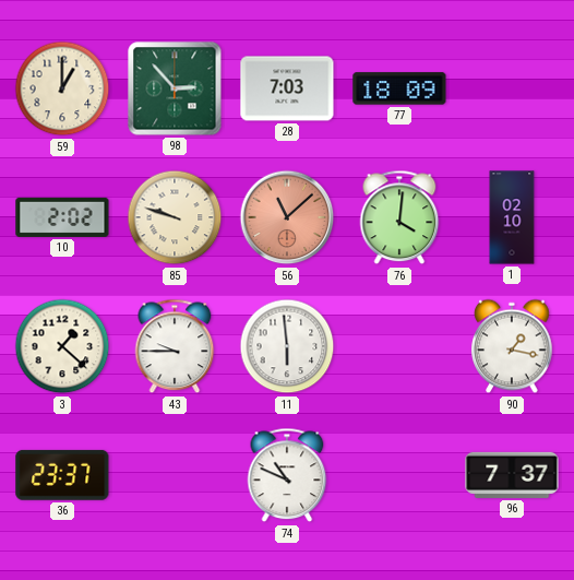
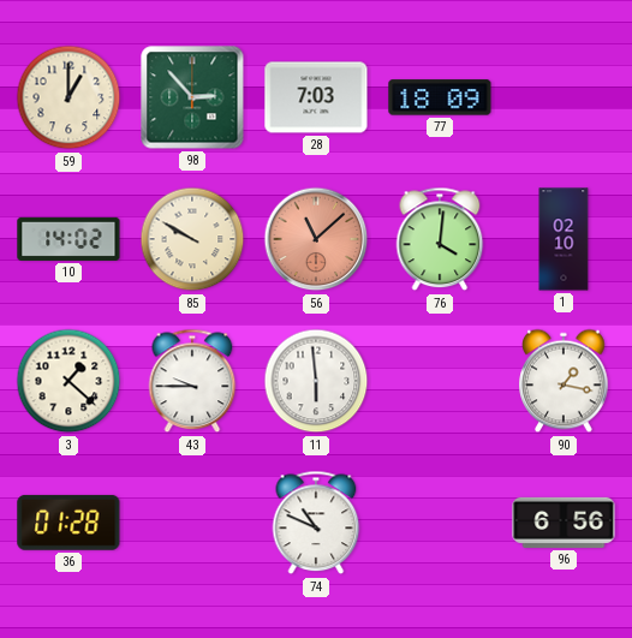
10: 2:02 -> 14:02
85: 9:48 -> 9:50
36: 23:37 -> 01:28
96: 7:37 -> 6:56
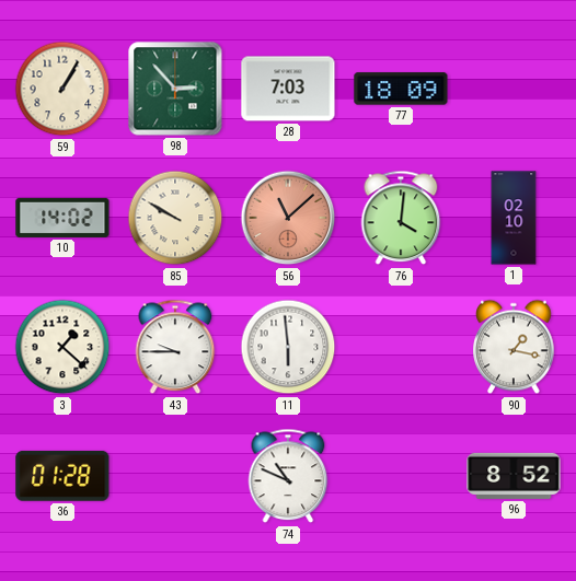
59: 1:00 -> 1:05
96: 6:56 -> 8:52
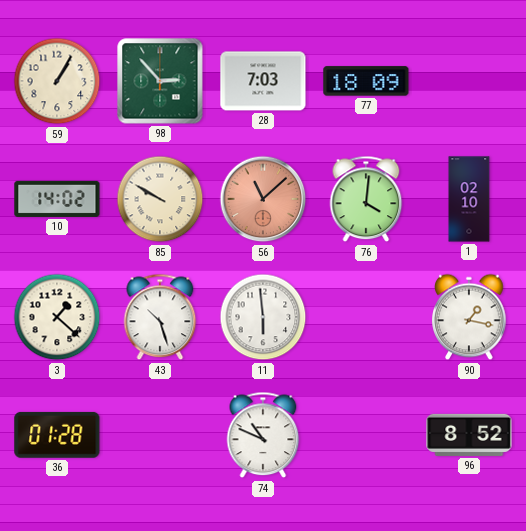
43: 9:45 -> 10:27
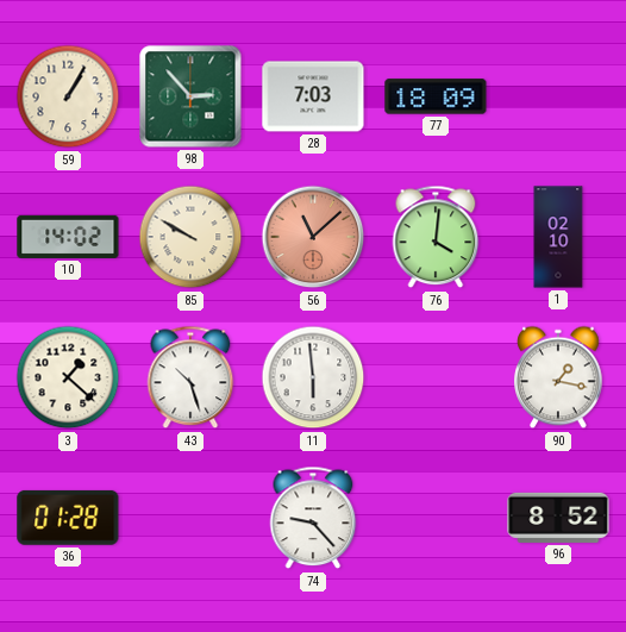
74: 10:49 -> 9:23
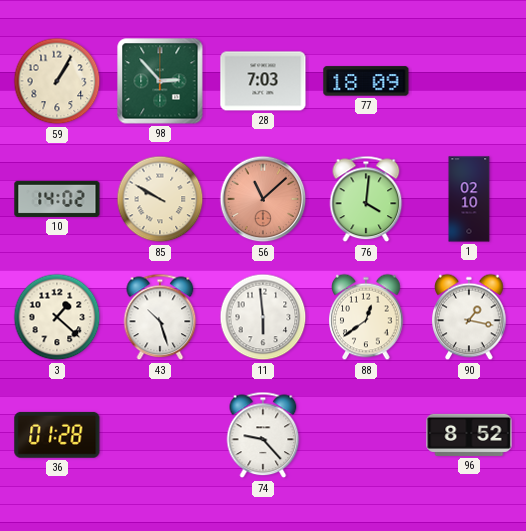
88: none -> 12:39
